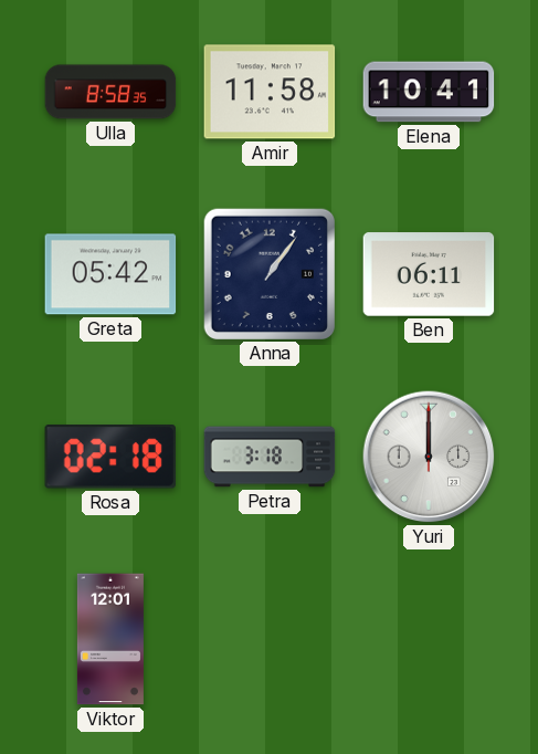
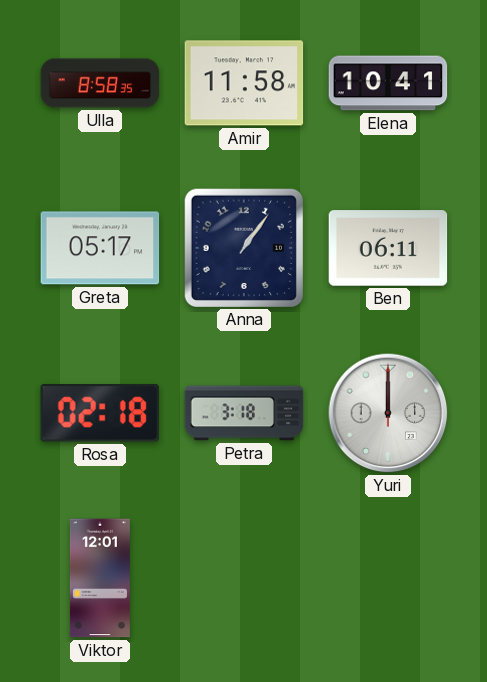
Greta: 05:42 -> 05:17
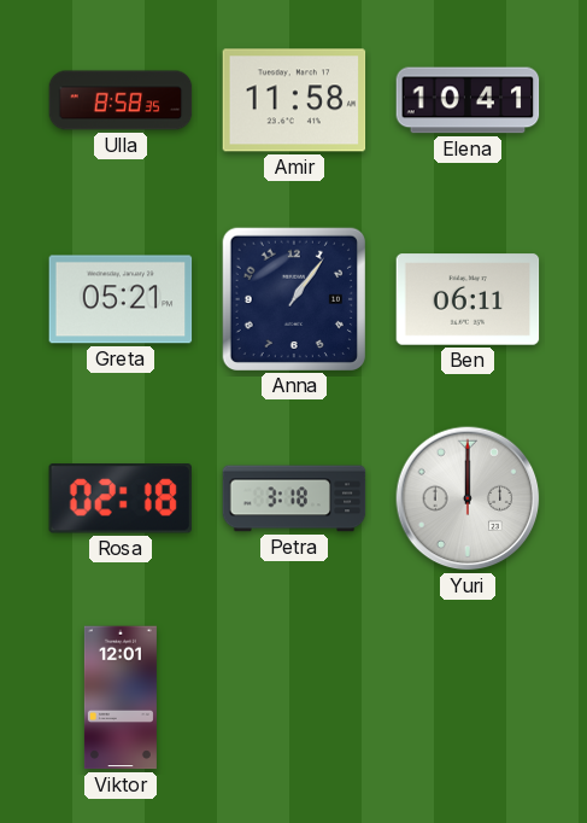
Greta: 05:17 -> 05:21
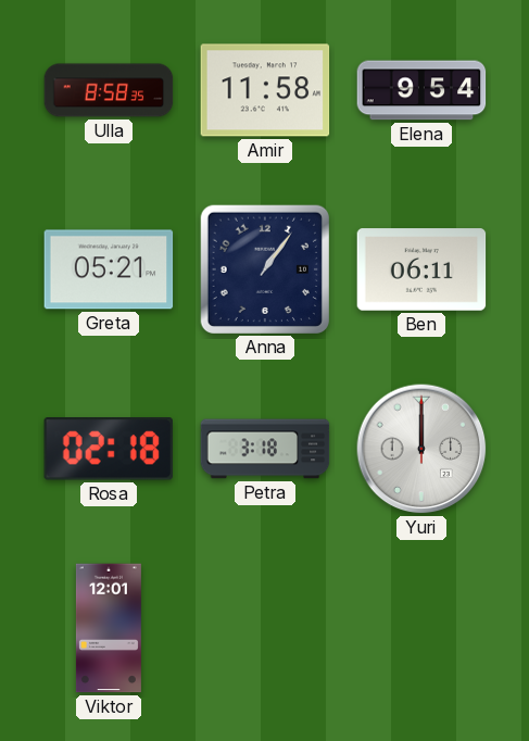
Elena: 10:41 -> 9:54
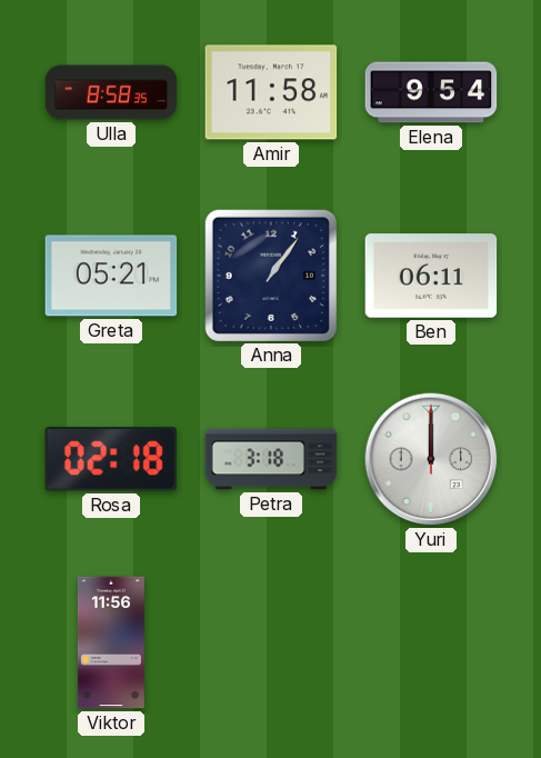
Viktor: 12:01 -> 11:56
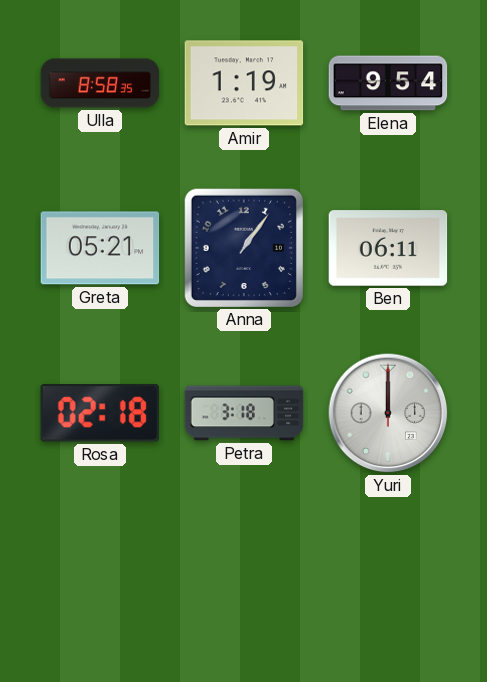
Amir: 11:58 -> 1:19
Viktor: 11:56 -> none
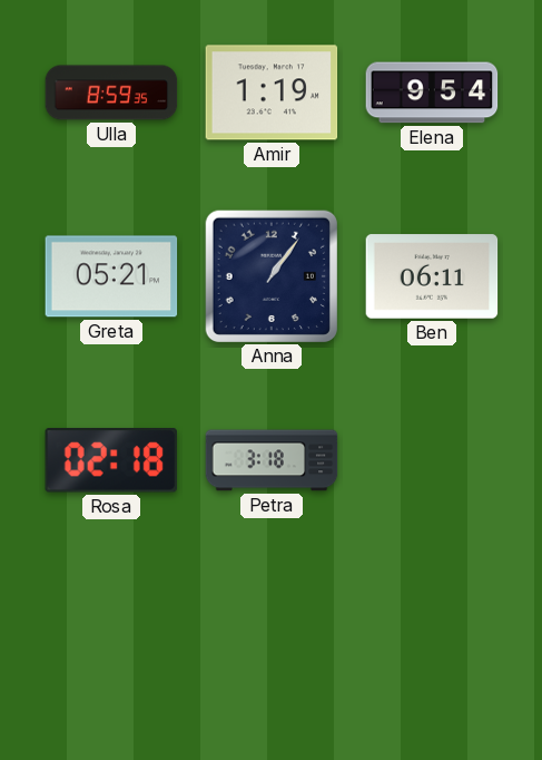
Ulla: 8:58 -> 8:59
Yuri: 12:00 -> none
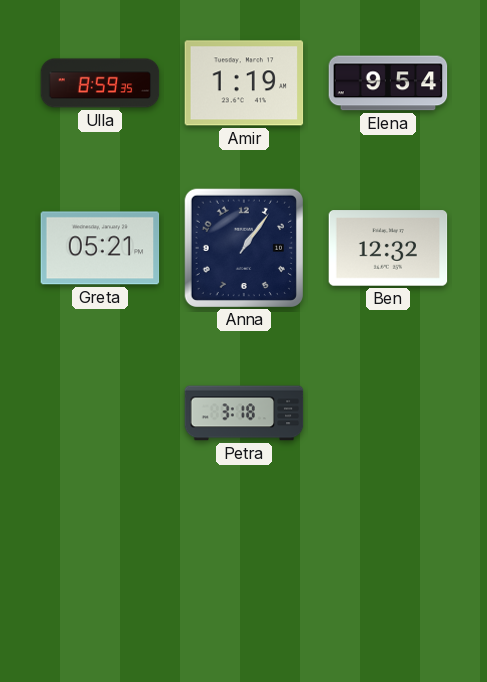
Ben: 06:11 -> 12:32
Rosa: 02:18 -> none
